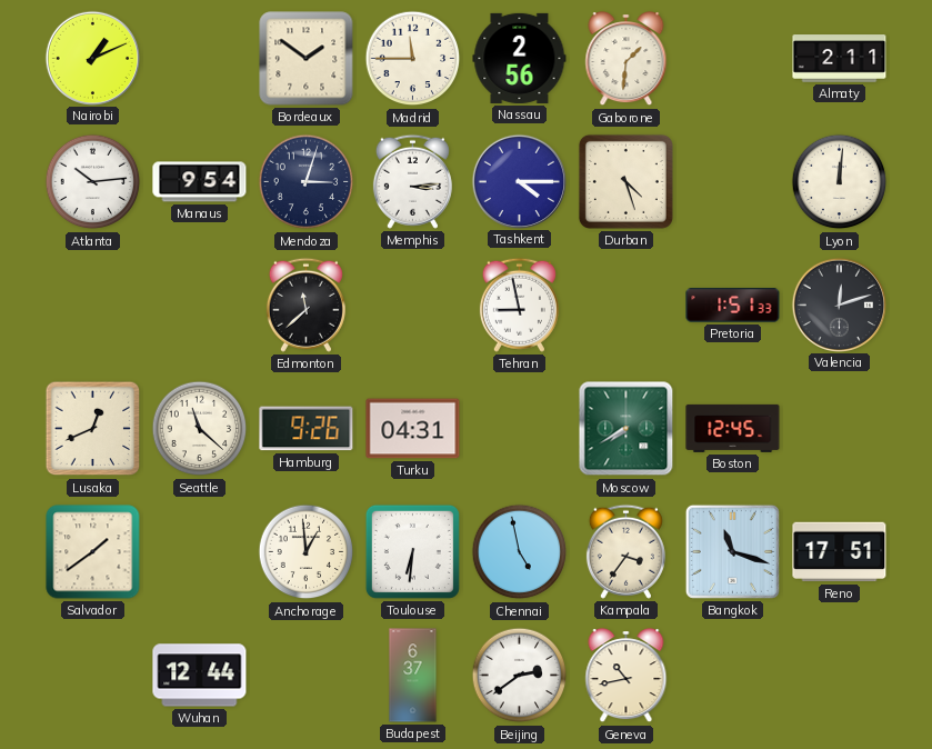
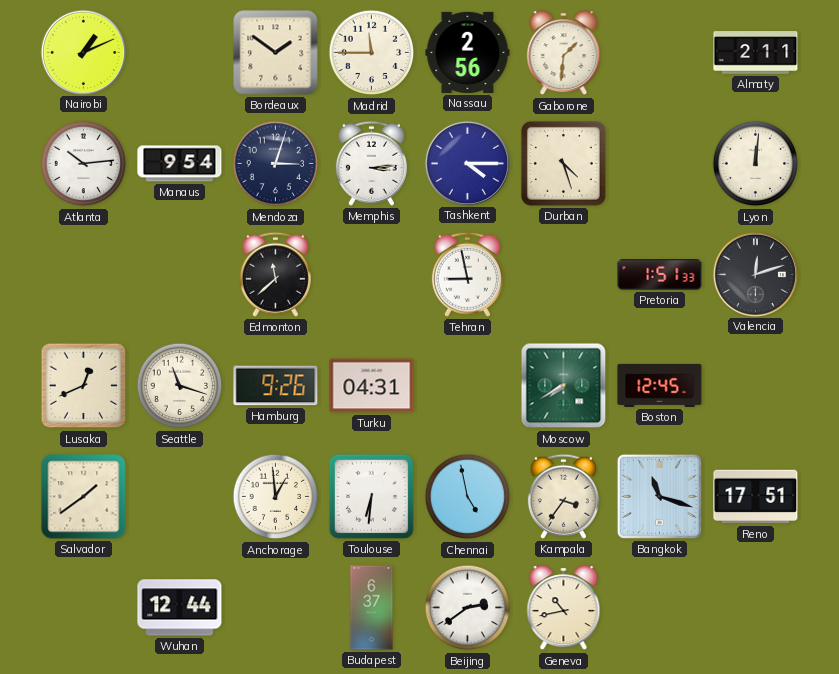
Seattle: 11:22 -> 11:18
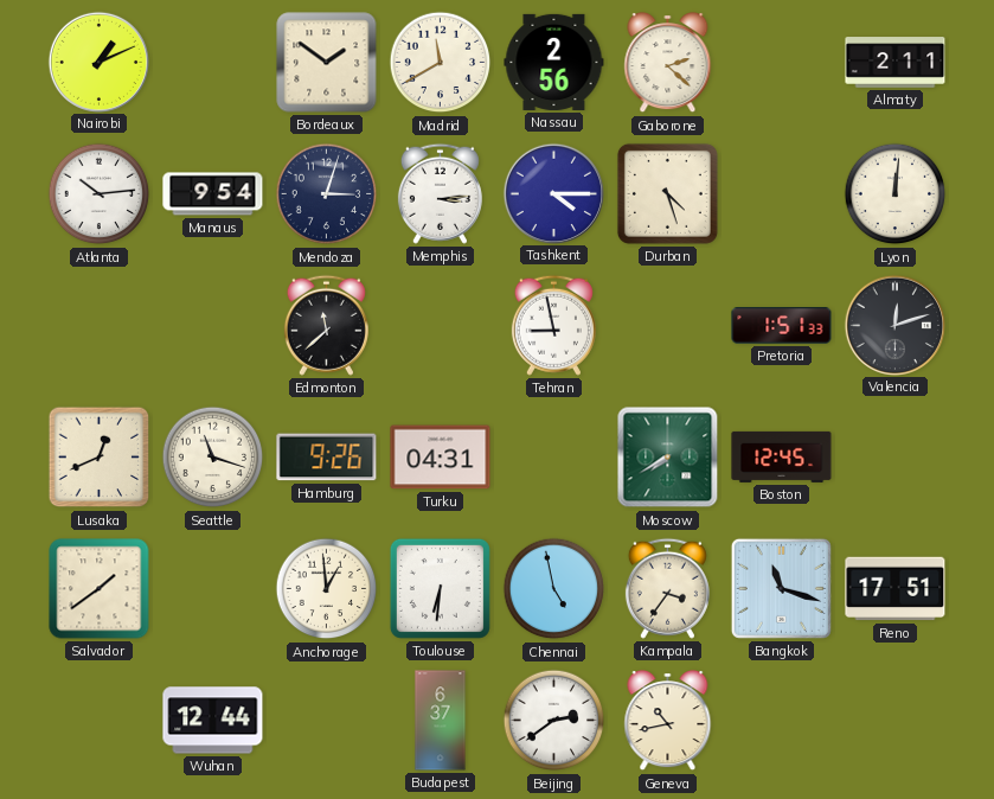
Madrid: 11:45 -> 11:40
Gaborone: 1:31 -> 2:22
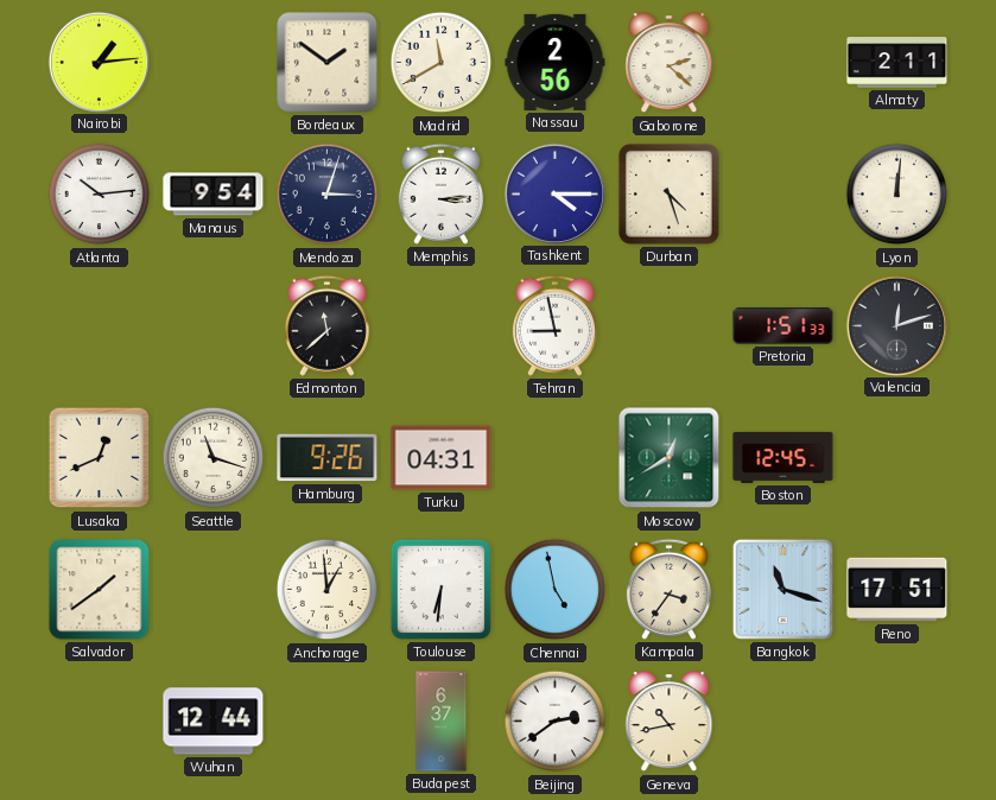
Nairobi: 1:11 -> 1:14
Moscow: 7:40 -> 12:40
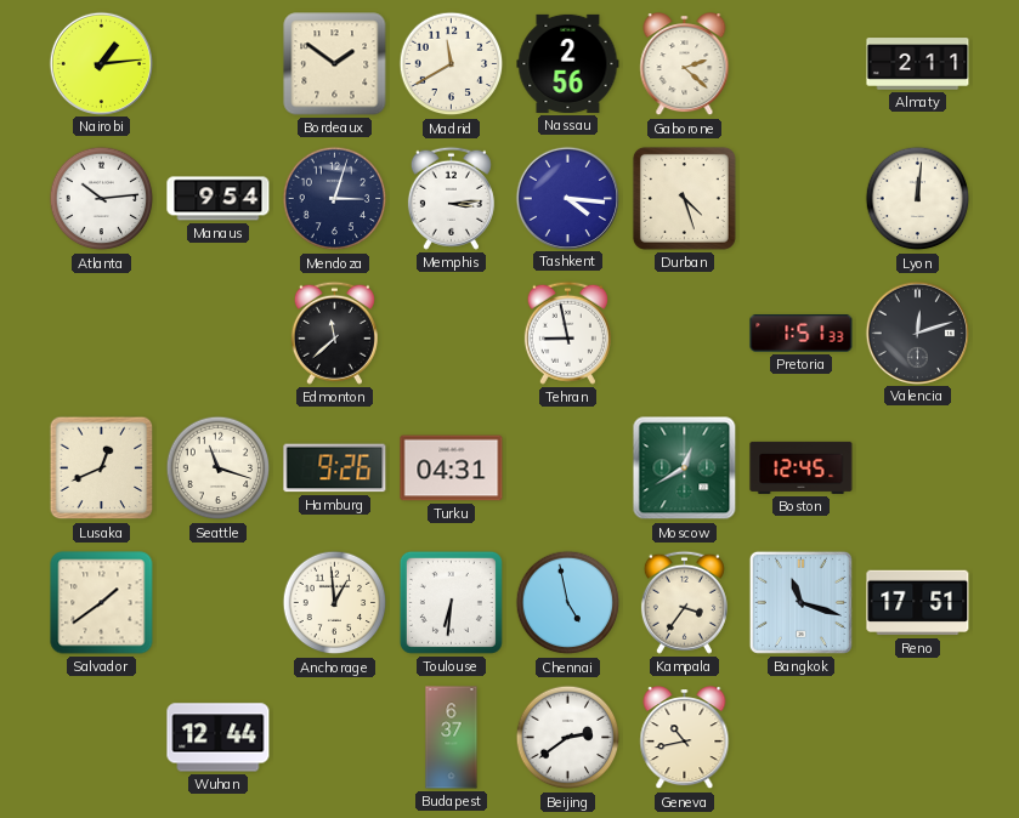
Tashkent: 4:15 -> 4:16
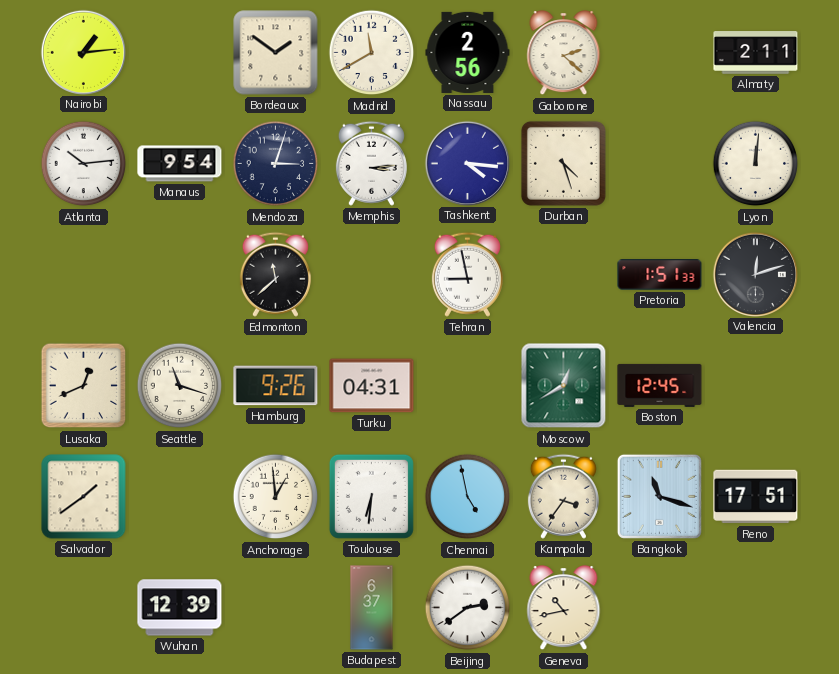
Wuhan: 12:44 -> 12:39
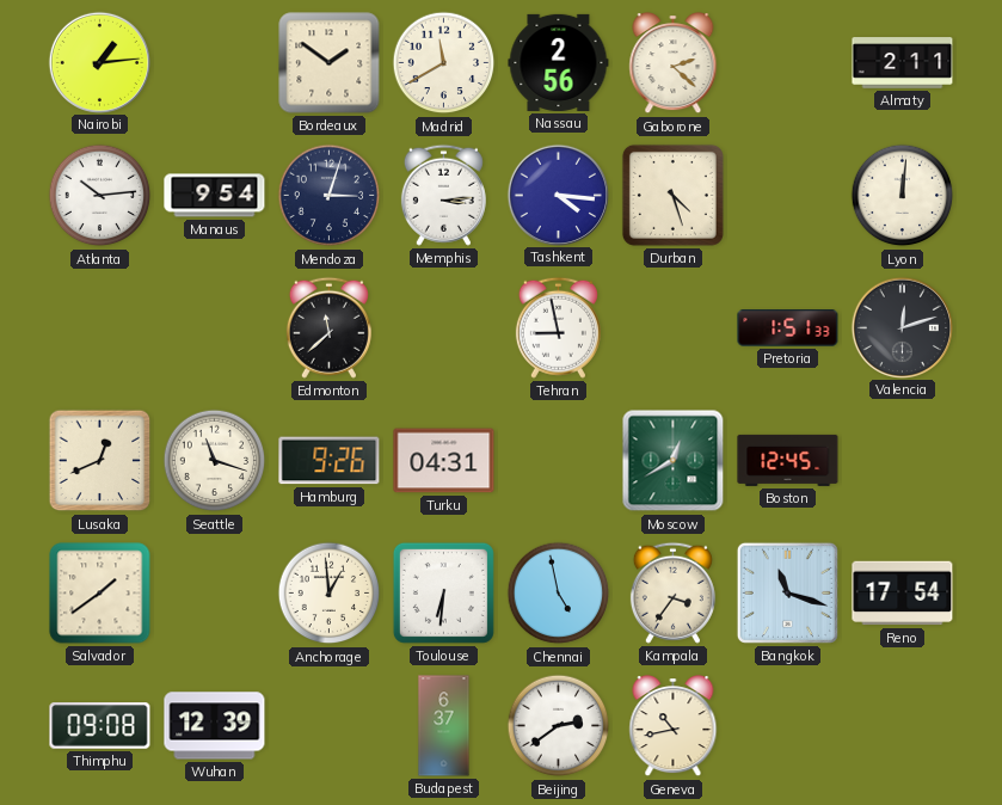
Reno: 17:51 -> 17:54
Thimphu: none -> 09:08
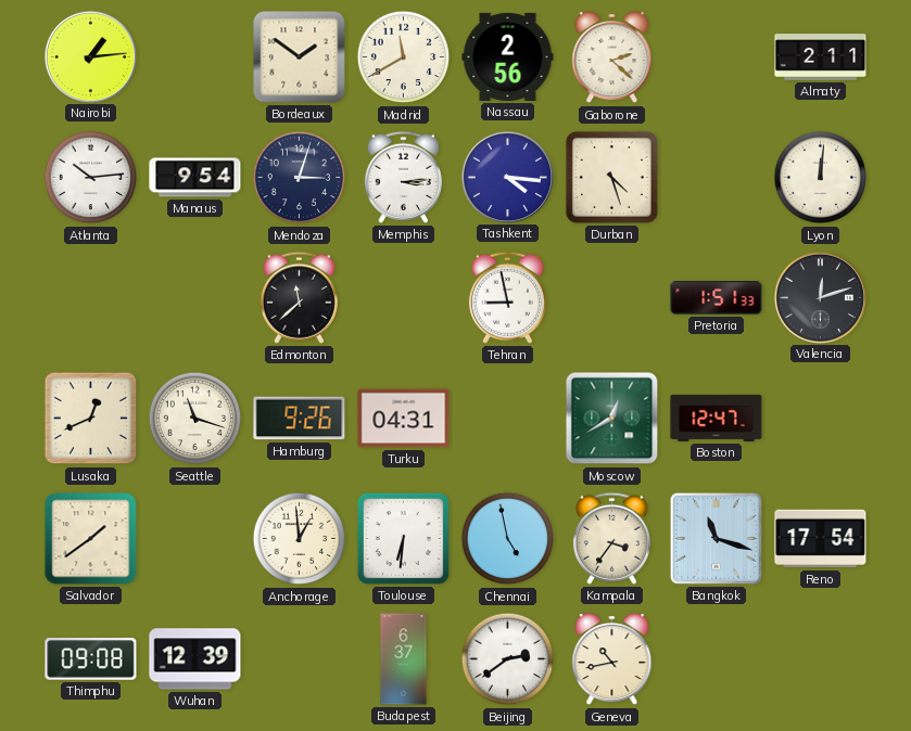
Boston: 12:45 -> 12:47
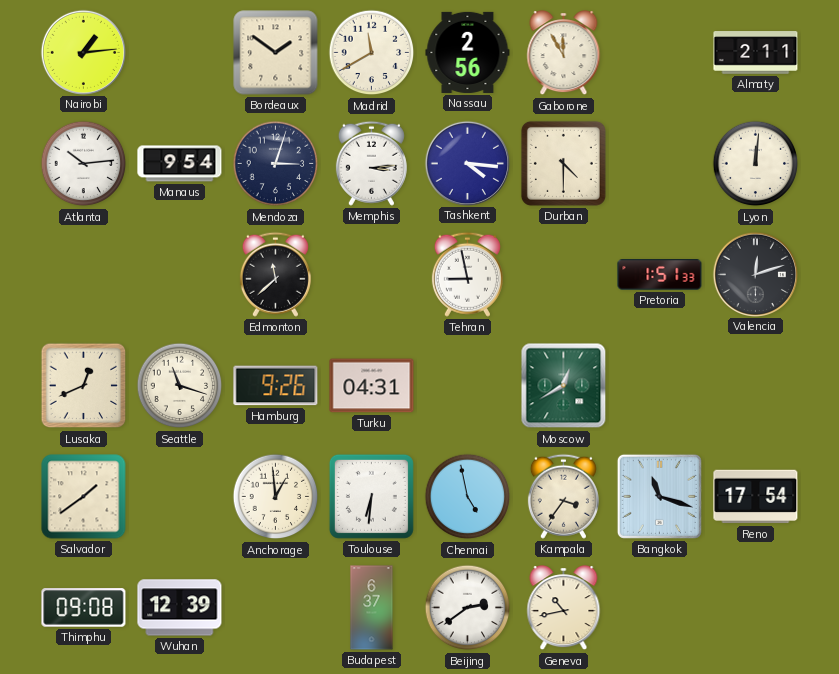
Gaborone: 2:22 -> 11:55
Durban: 4:27 -> 4:30
Boston: 12:47 -> none
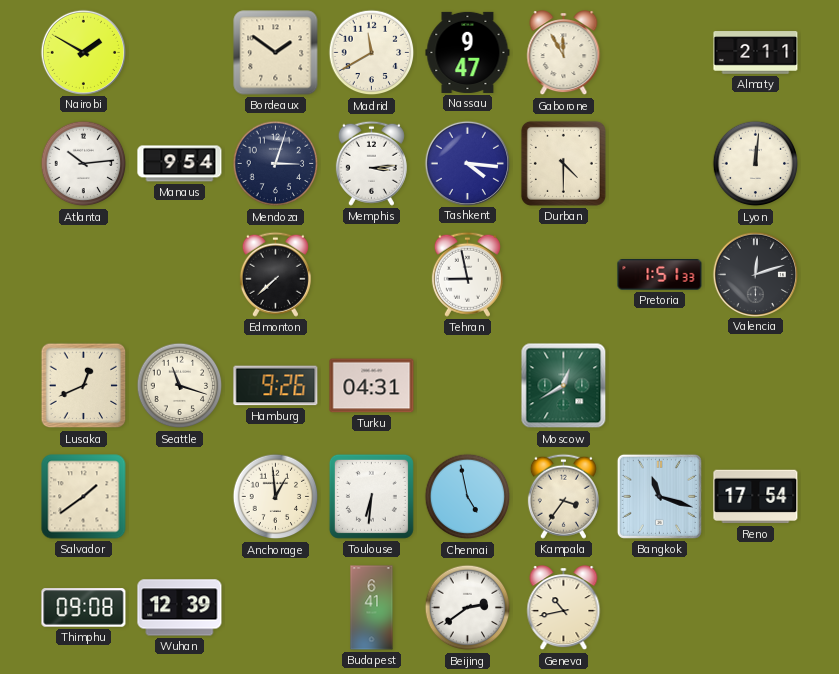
Nairobi: 1:14 -> 1:50
Nassau: 2:56 -> 9:47
Edmonton: 11:38 -> 7:38
Budapest: 6:37 -> 6:41
